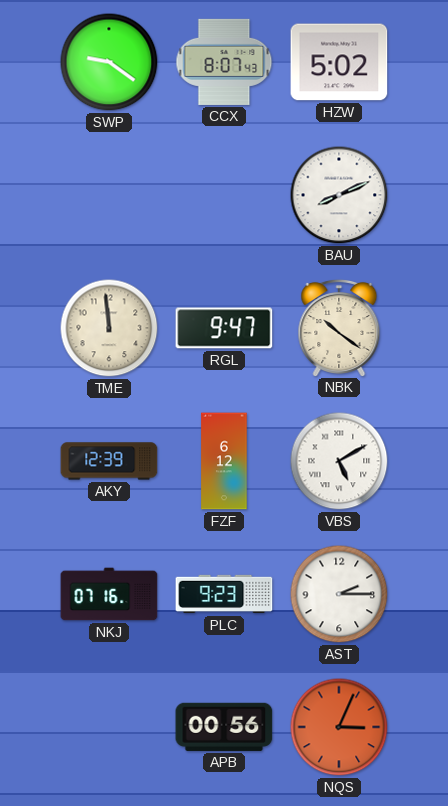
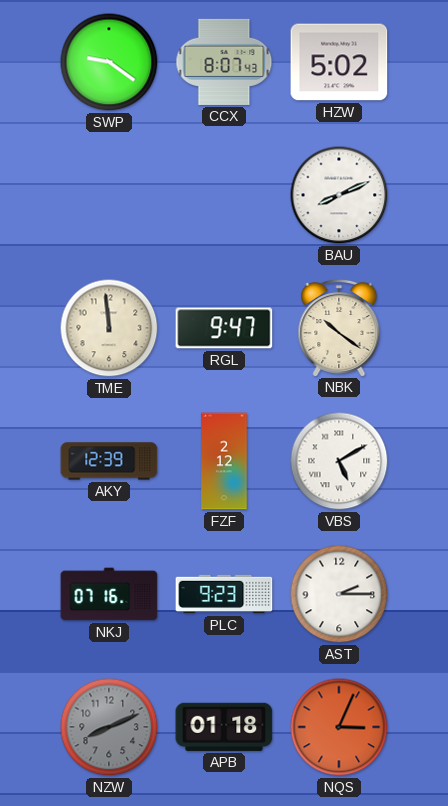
FZF: 6:12 -> 2:12
NZW: none -> 8:11
APB: 00:56 -> 01:18
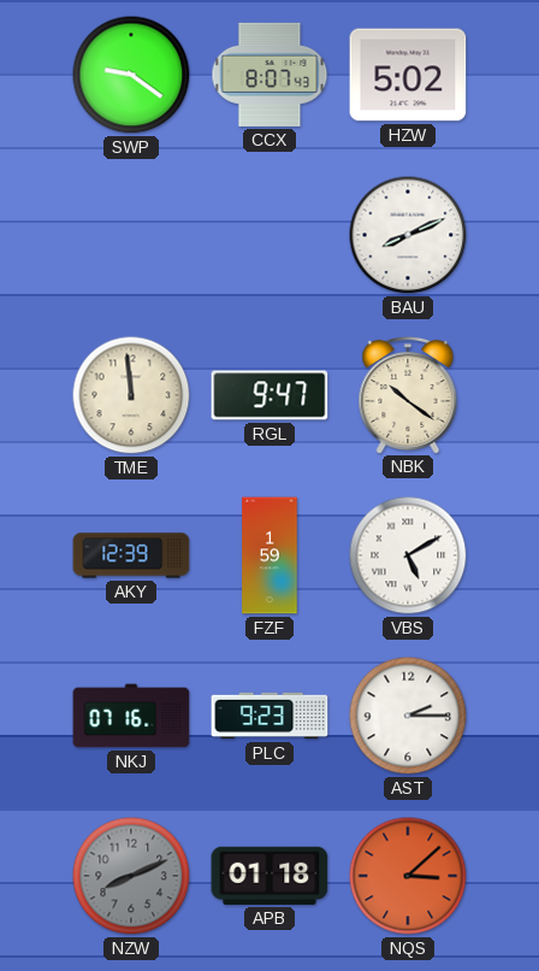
FZF: 2:12 -> 1:59
NQS: 3:04 -> 3:08
